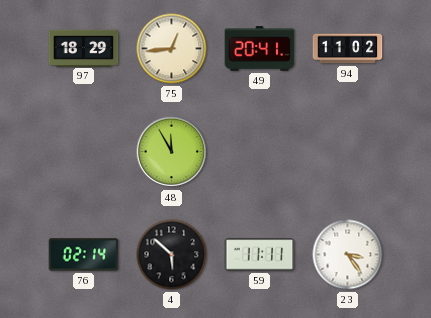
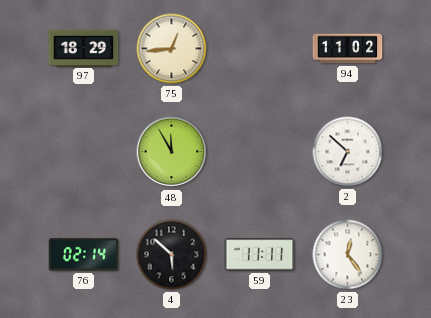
49: 20:41 -> none
2: none -> 6:52
23: 3:24 -> 12:24
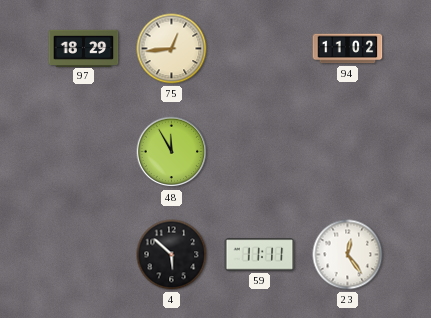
2: 6:52 -> none
76: 02:14 -> none
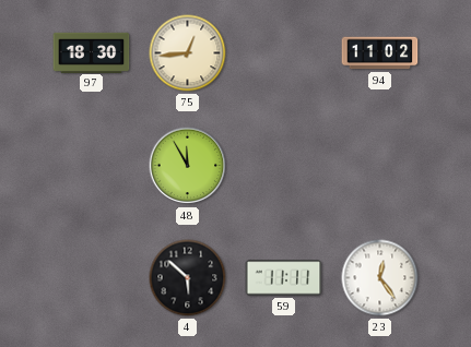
97: 18:29 -> 18:30
